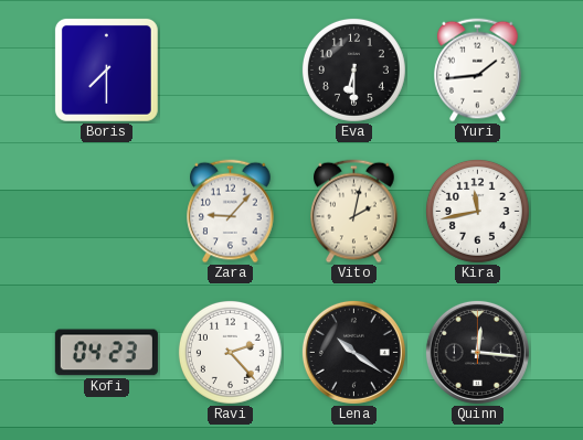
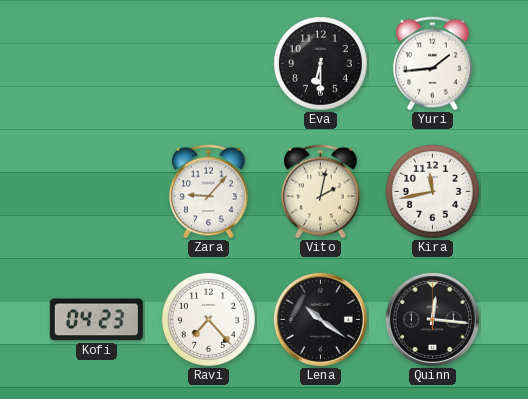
Boris: 7:30 -> none
Ravi: 2:23 -> 7:23
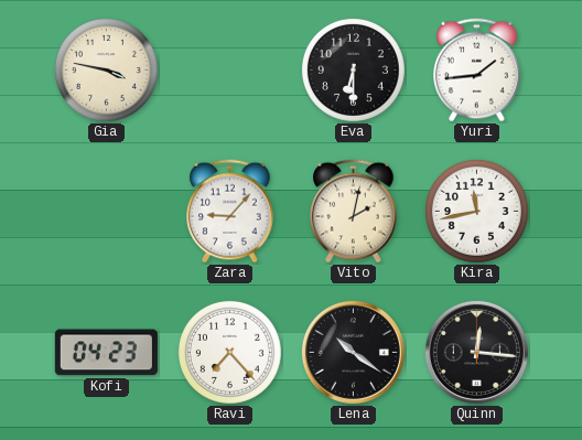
Gia: none -> 3:47
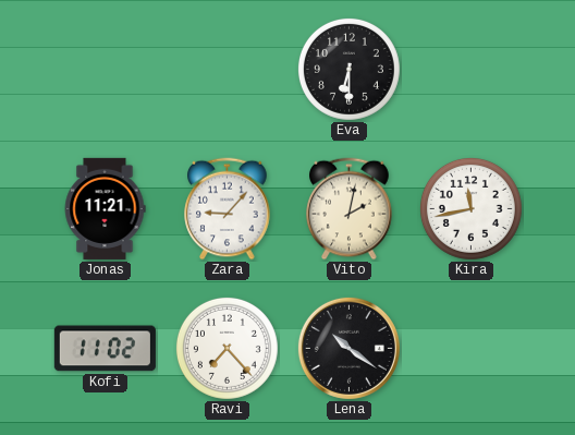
Gia: 3:47 -> none
Yuri: 1:44 -> none
Jonas: none -> 11:21
Kofi: 04:23 -> 11:02
Quinn: 12:16 -> none
